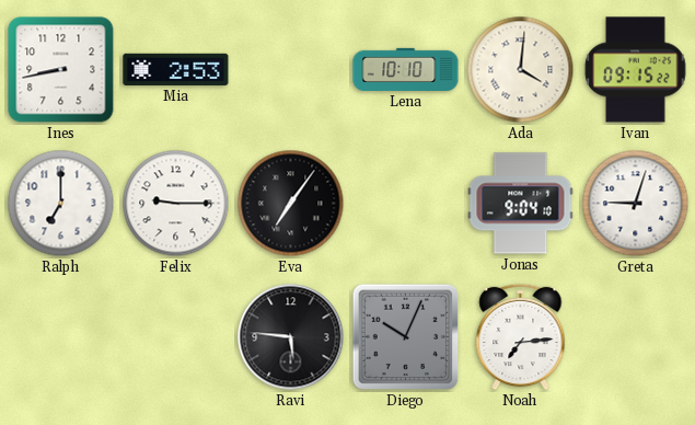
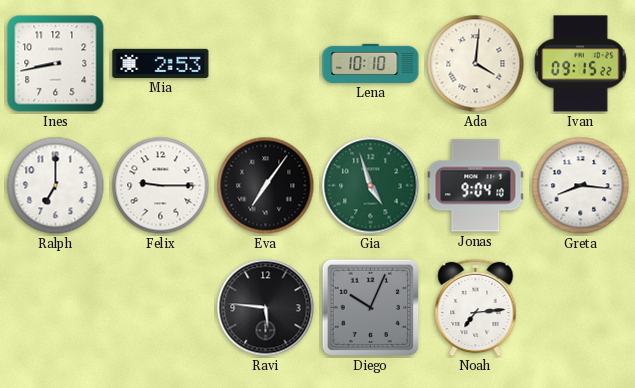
Gia: none -> 4:57
Greta: 9:03 -> 8:16
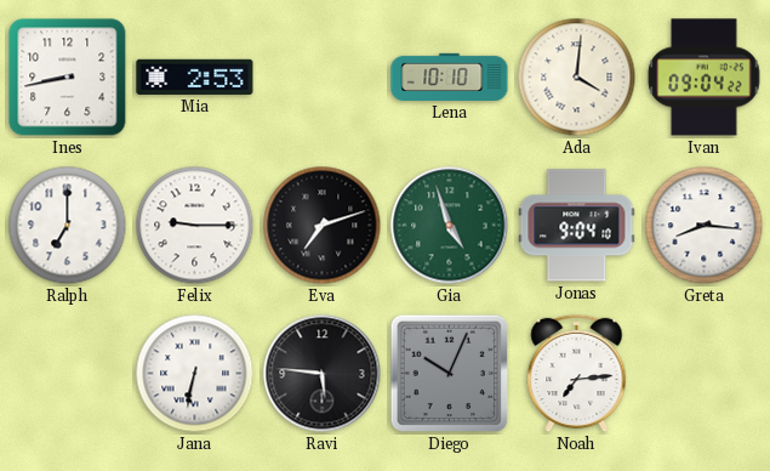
Ivan: 09:15 -> 09:04
Eva: 7:06 -> 7:12
Jana: none -> 6:32
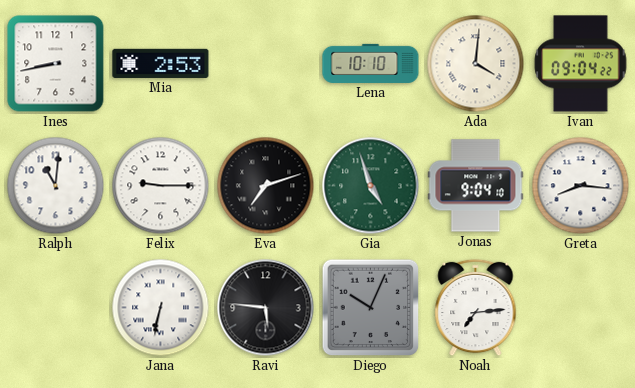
Ralph: 7:00 -> 11:01
